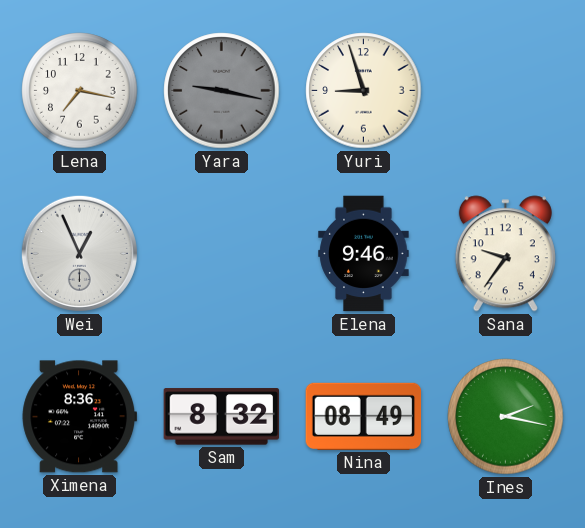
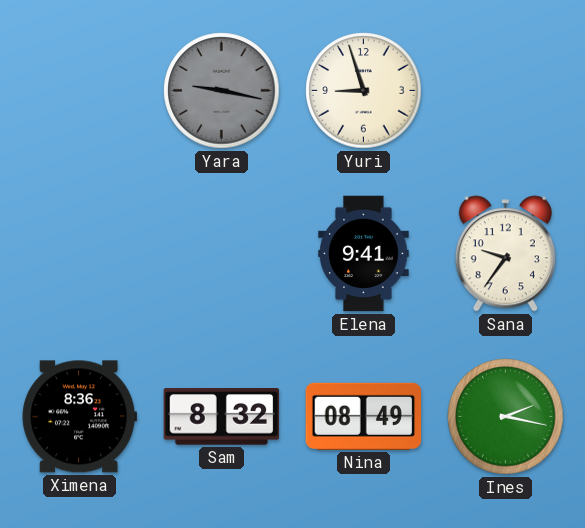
Lena: 7:17 -> none
Wei: 12:56 -> none
Elena: 9:46 -> 9:41
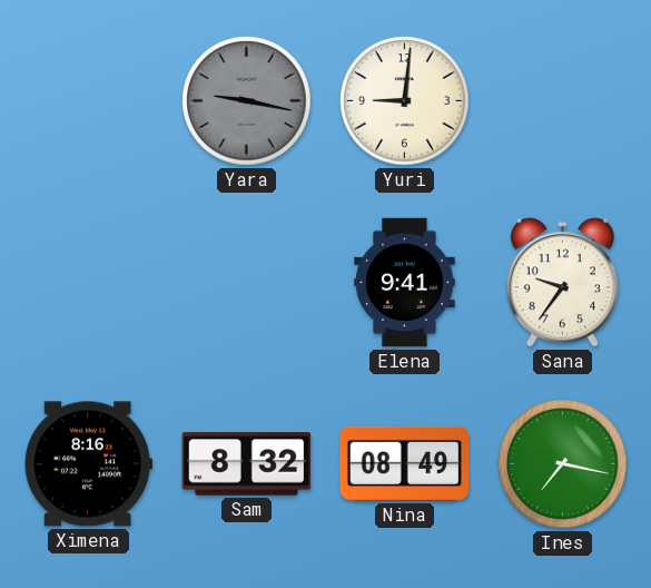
Yuri: 8:57 -> 9:01
Ximena: 8:36 -> 8:16
Ines: 2:17 -> 7:17
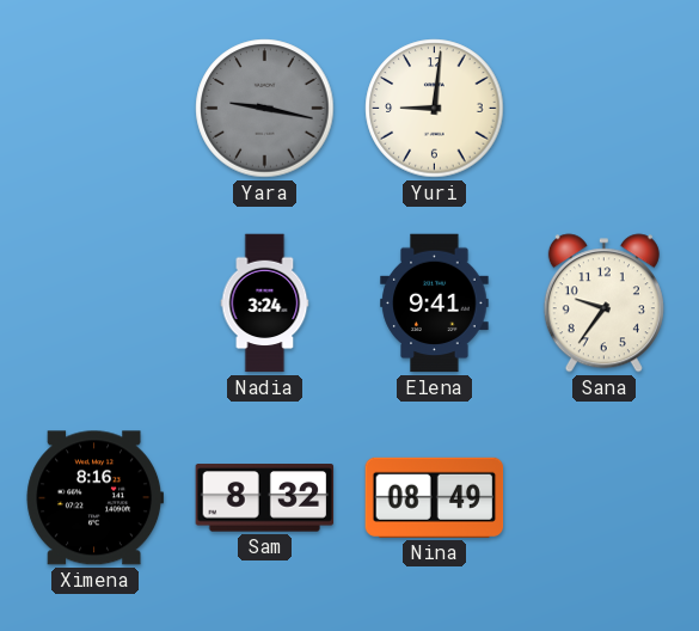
Nadia: none -> 3:24
Ines: 7:17 -> none
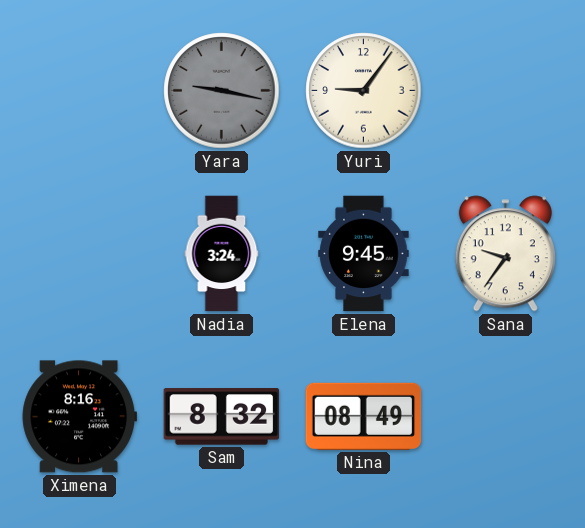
Yuri: 9:01 -> 9:06
Elena: 9:41 -> 9:45
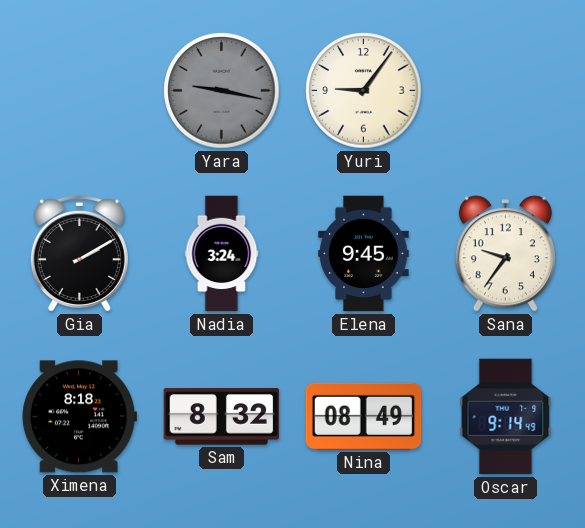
Gia: none -> 2:10
Ximena: 8:16 -> 8:18
Oscar: none -> 9:14
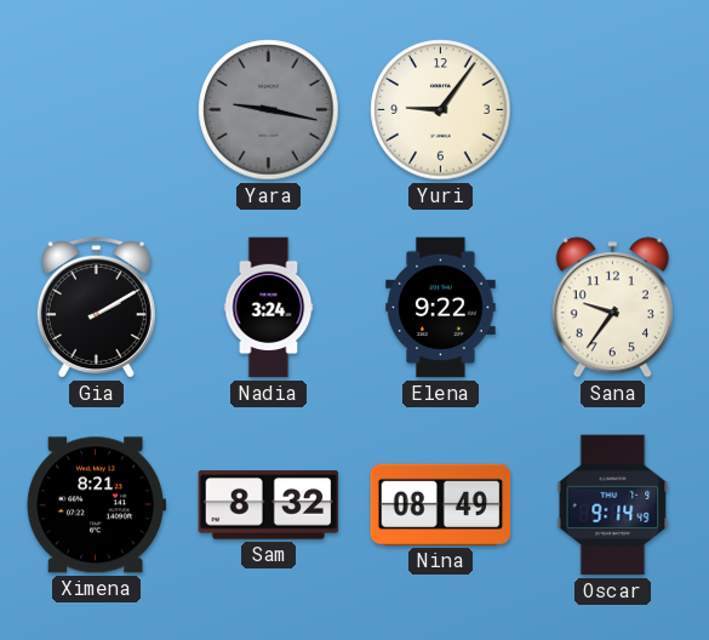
Elena: 9:45 -> 9:22
Ximena: 8:18 -> 8:21
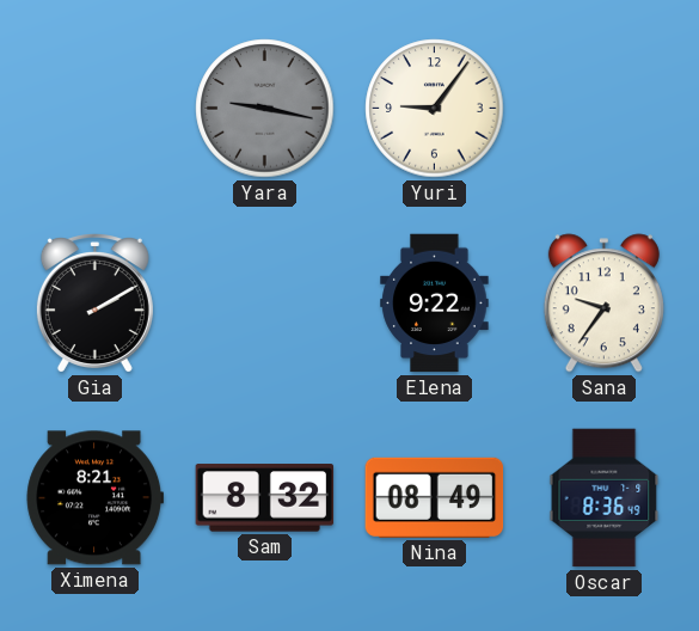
Nadia: 3:24 -> none
Oscar: 9:14 -> 8:36
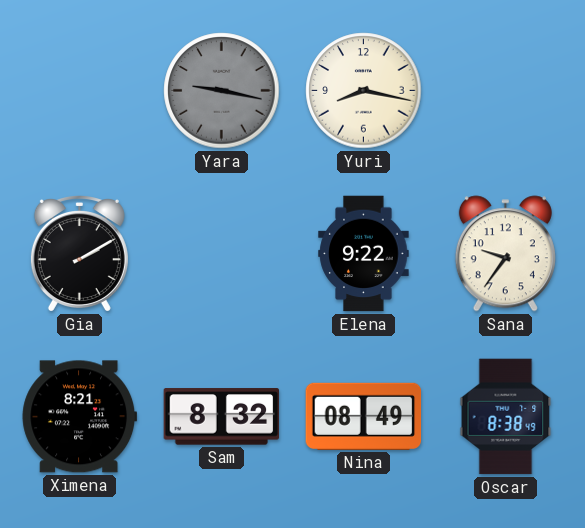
Yuri: 9:06 -> 8:17
Oscar: 8:36 -> 8:38
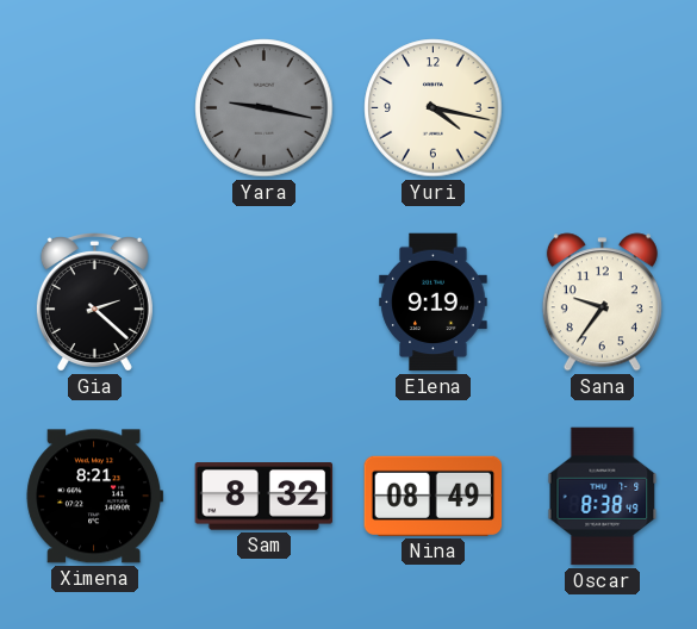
Yuri: 8:17 -> 4:17
Gia: 2:10 -> 2:22
Elena: 9:22 -> 9:19
